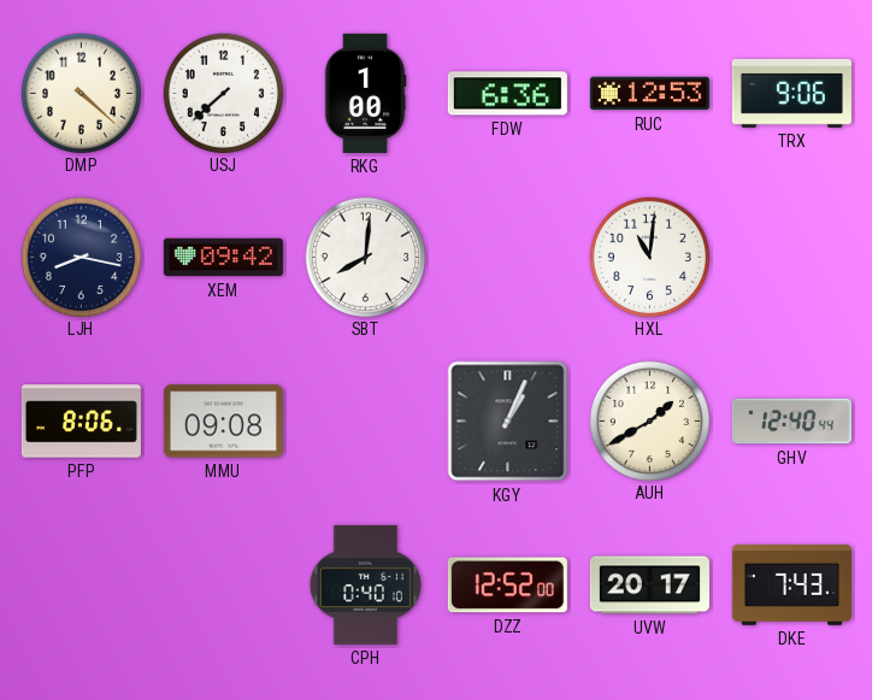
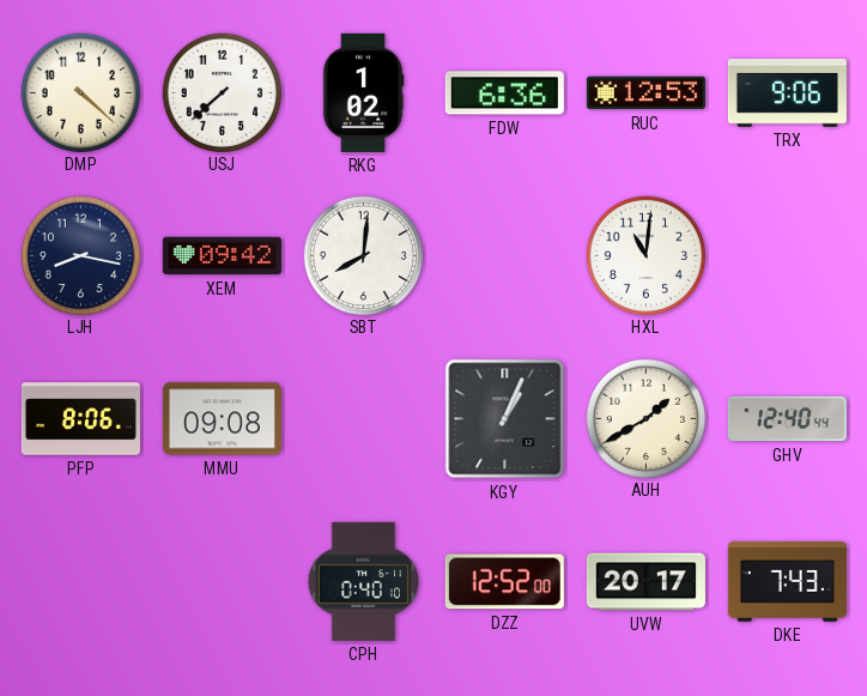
RKG: 1:00 -> 1:02
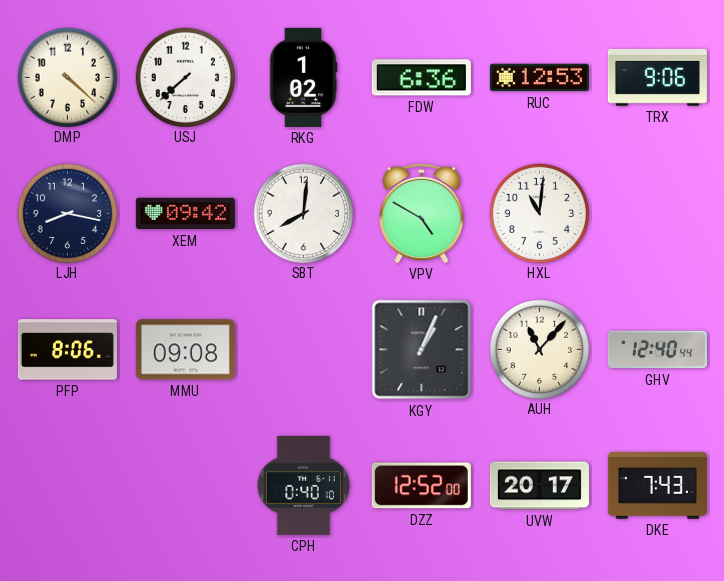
VPV: none -> 4:50
AUH: 1:40 -> 11:07
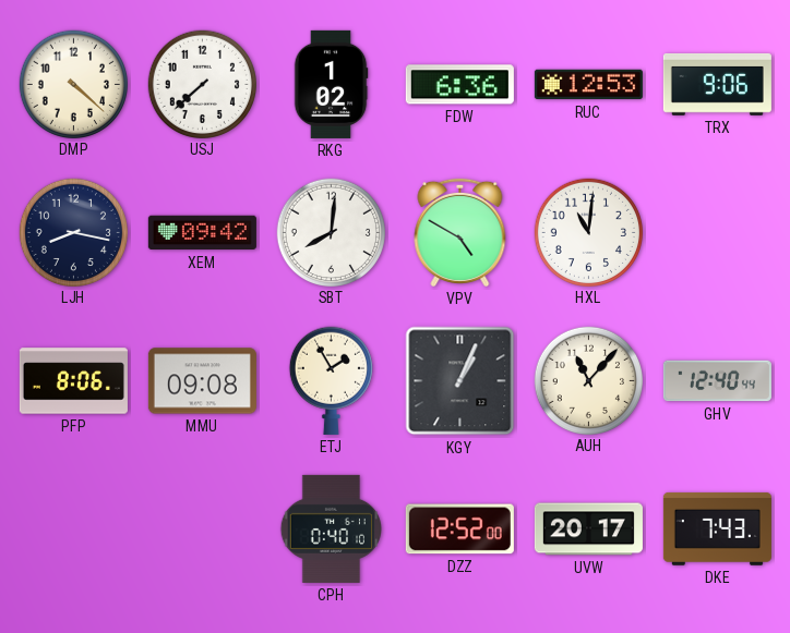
ETJ: none -> 1:55
